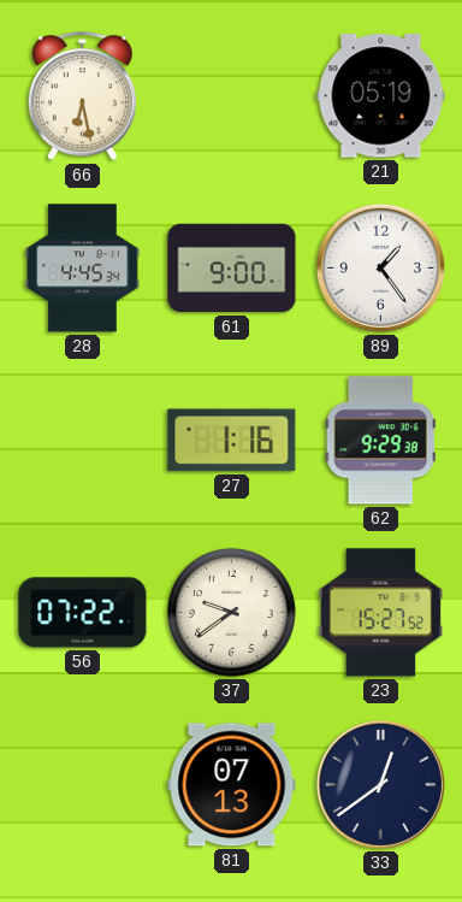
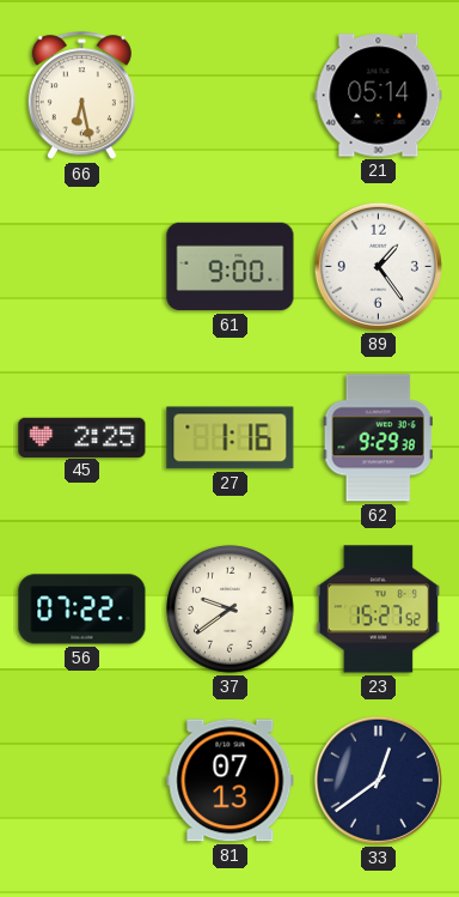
21: 05:19 -> 05:14
28: 4:45 -> none
45: none -> 2:25
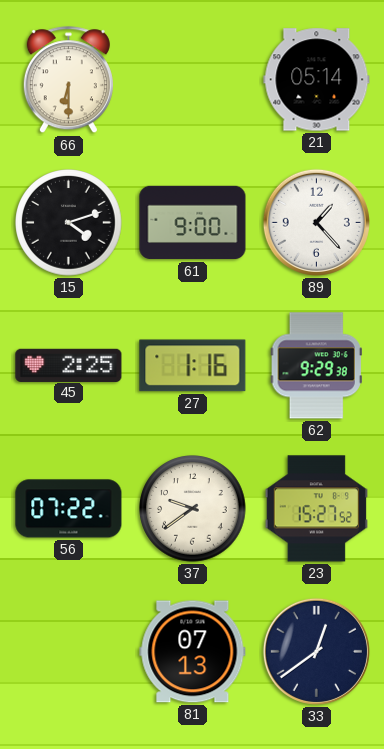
66: 6:28 -> 6:30
15: none -> 4:12
89: 1:24 -> 1:23
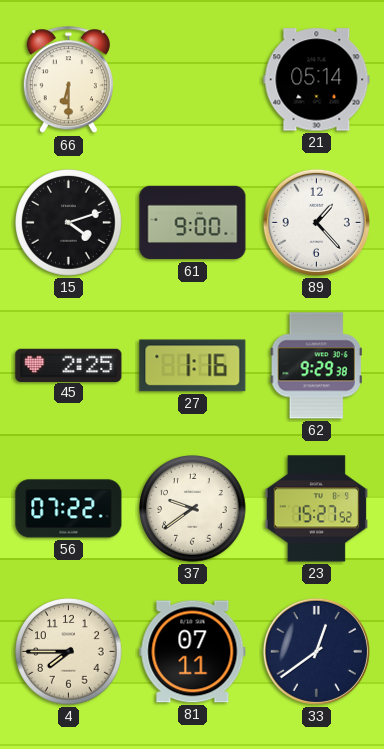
4: none -> 7:45
81: 07:13 -> 07:11
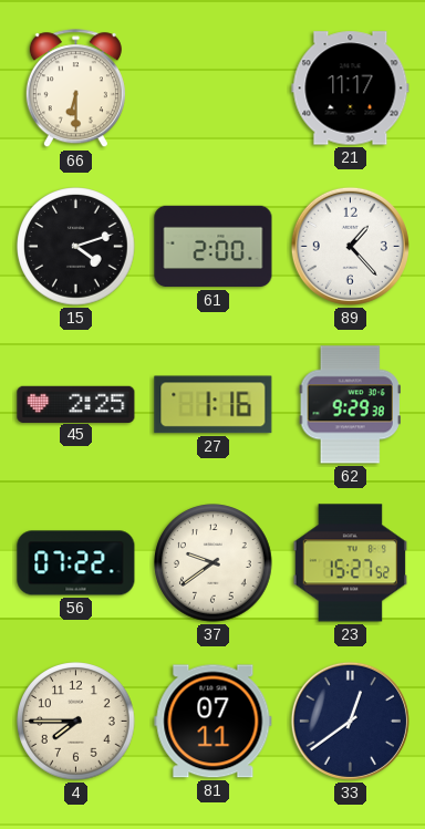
21: 05:14 -> 11:17
61: 9:00 -> 2:00
